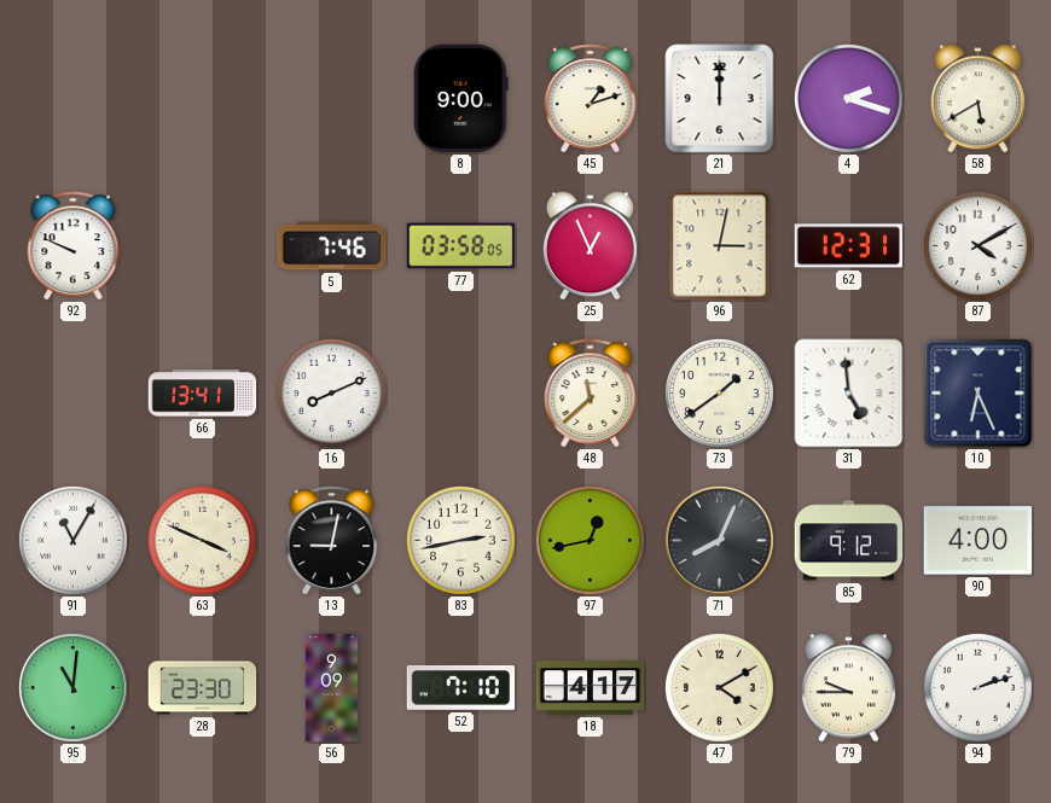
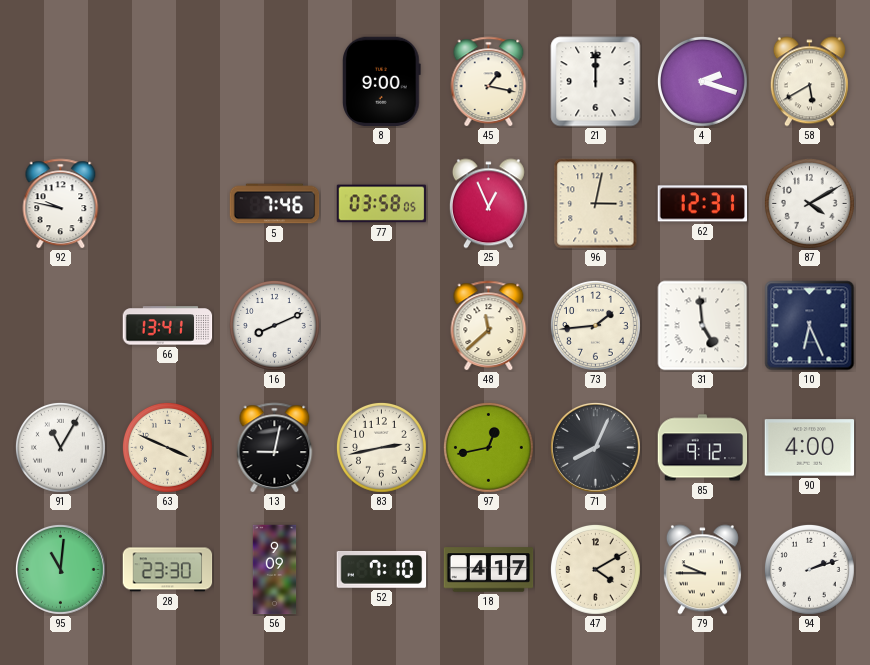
45: 1:12 -> 1:17
92: 9:49 -> 9:47
73: 1:39 -> 1:44
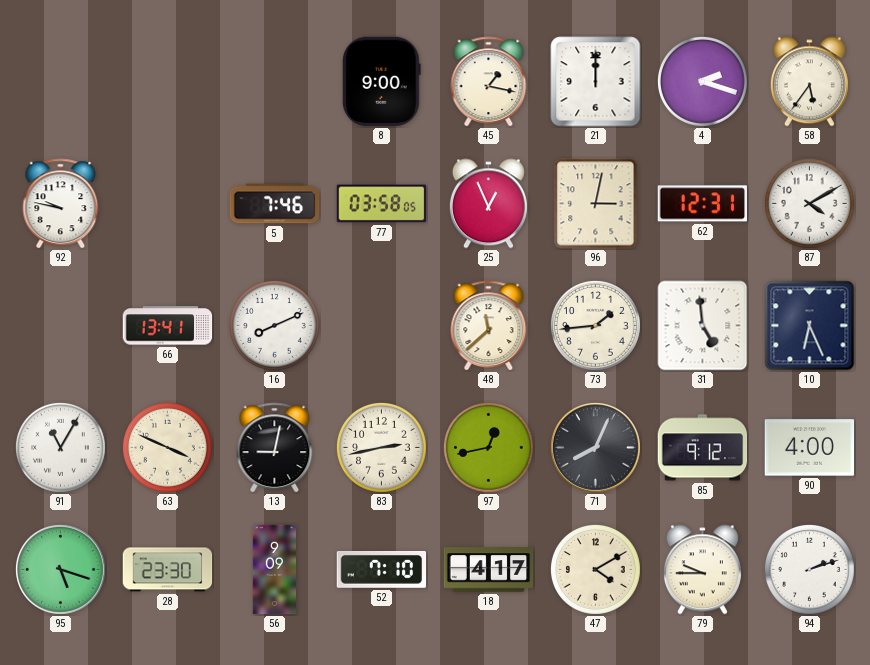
58: 5:40 -> 5:36
95: 11:01 -> 5:18
